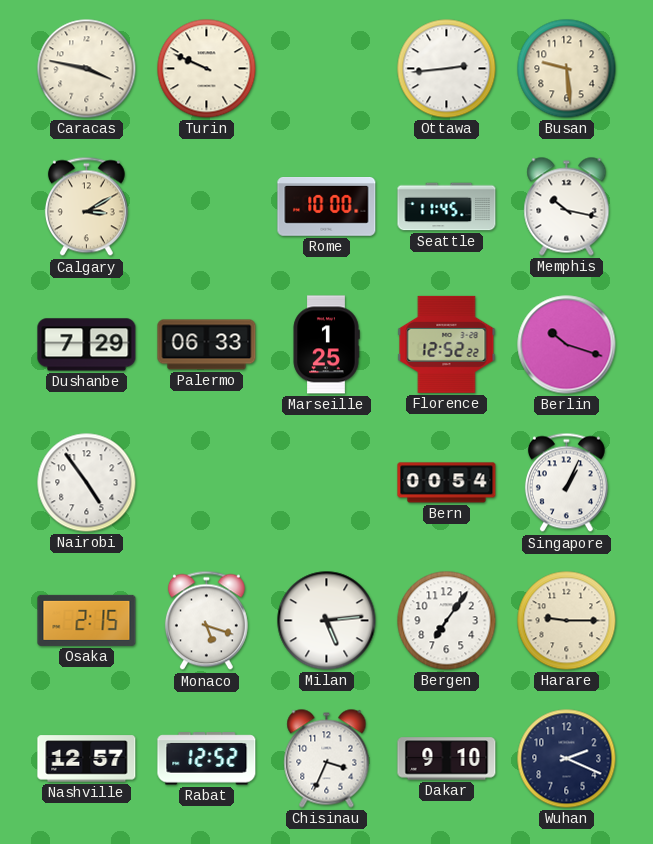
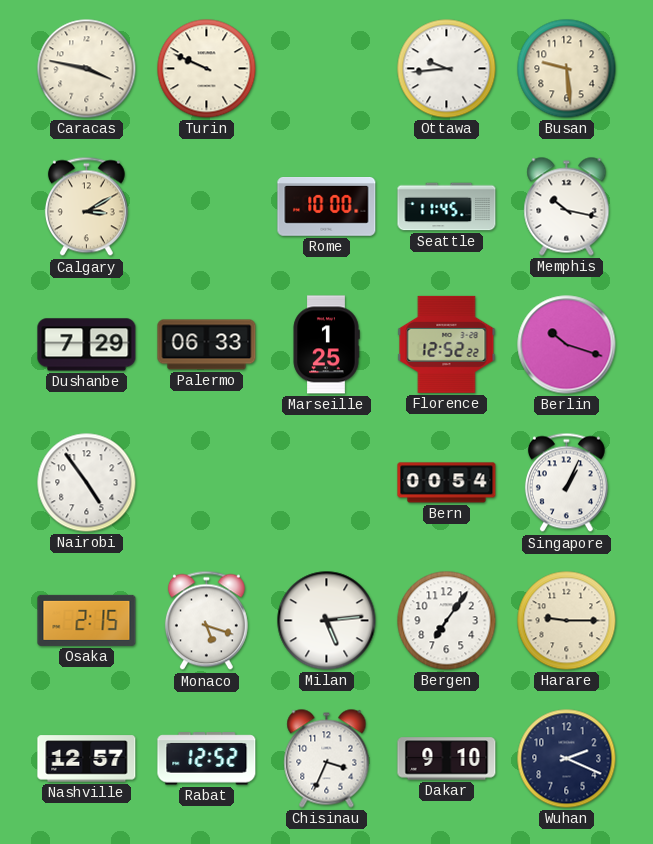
Ottawa: 2:44 -> 9:44
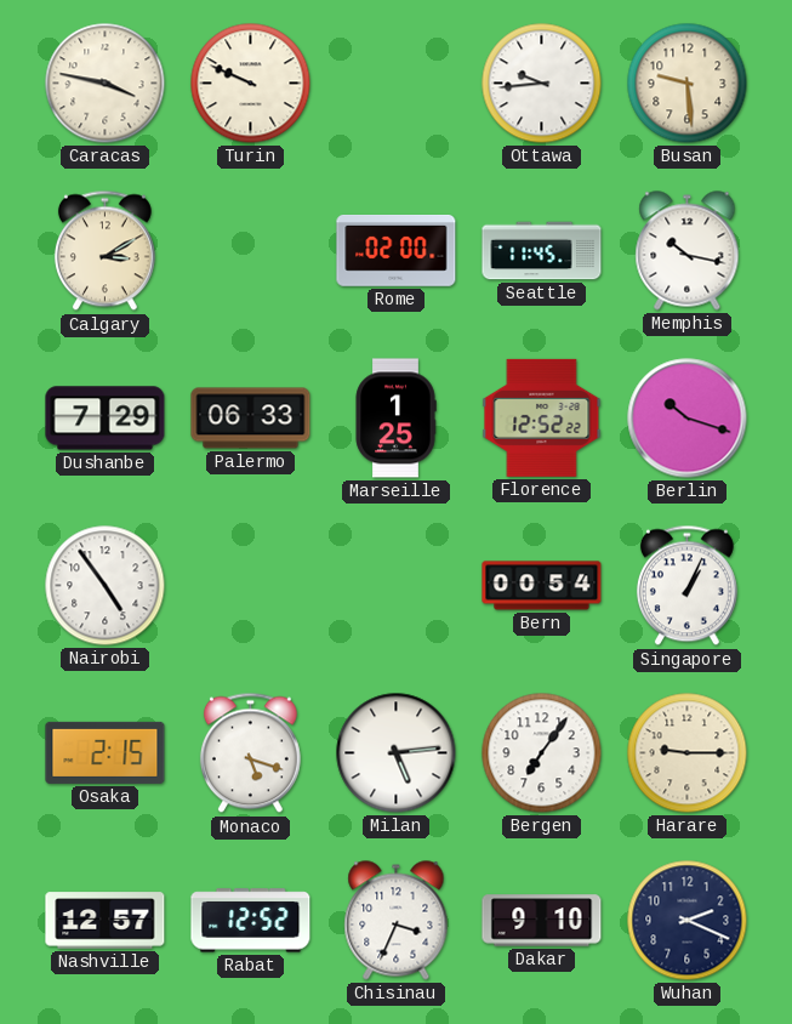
Rome: 10:00 -> 02:00
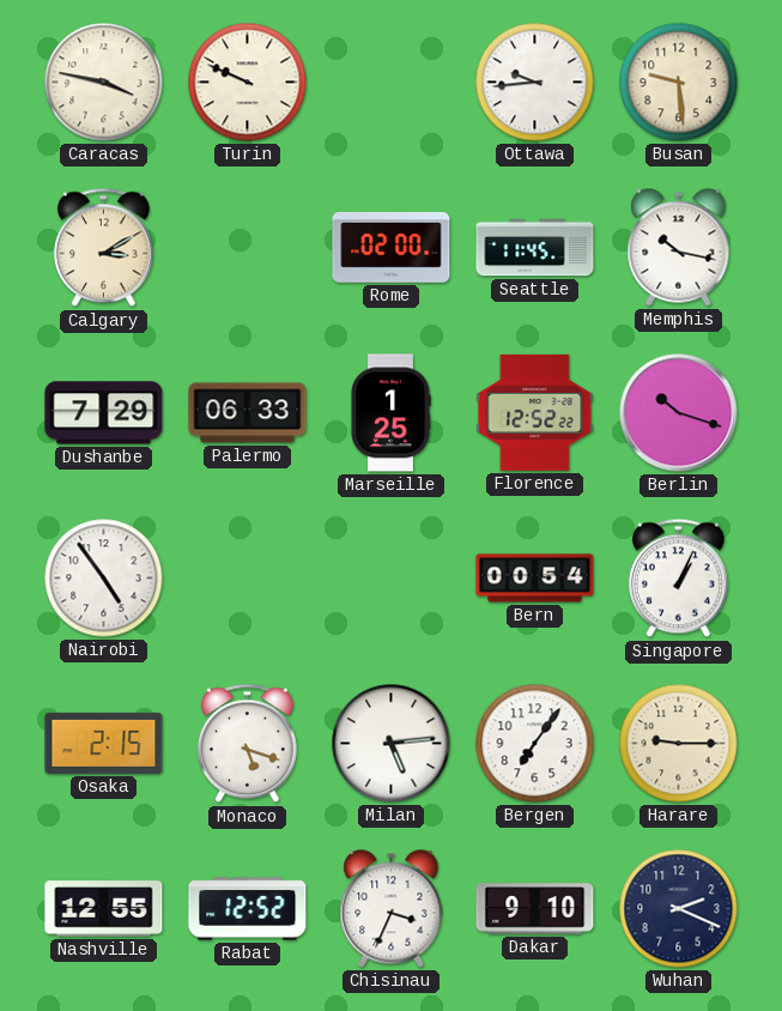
Nashville: 12:57 -> 12:55
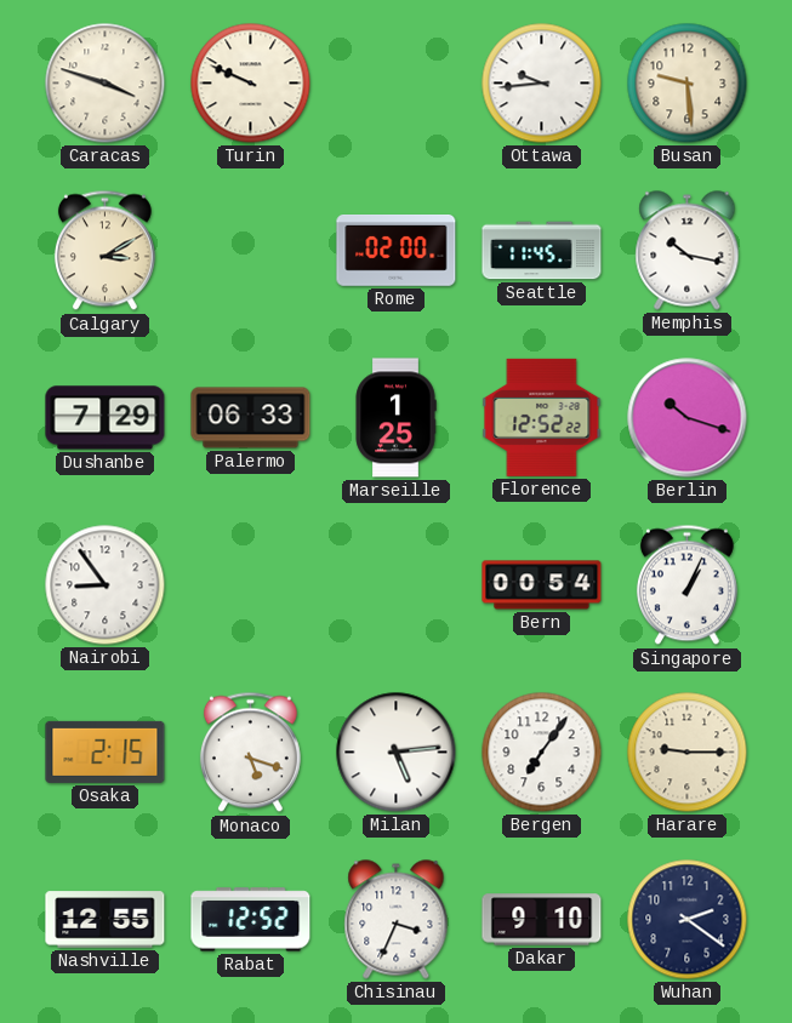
Caracas: 3:47 -> 3:48
Nairobi: 4:54 -> 8:54
Wuhan: 2:19 -> 2:21
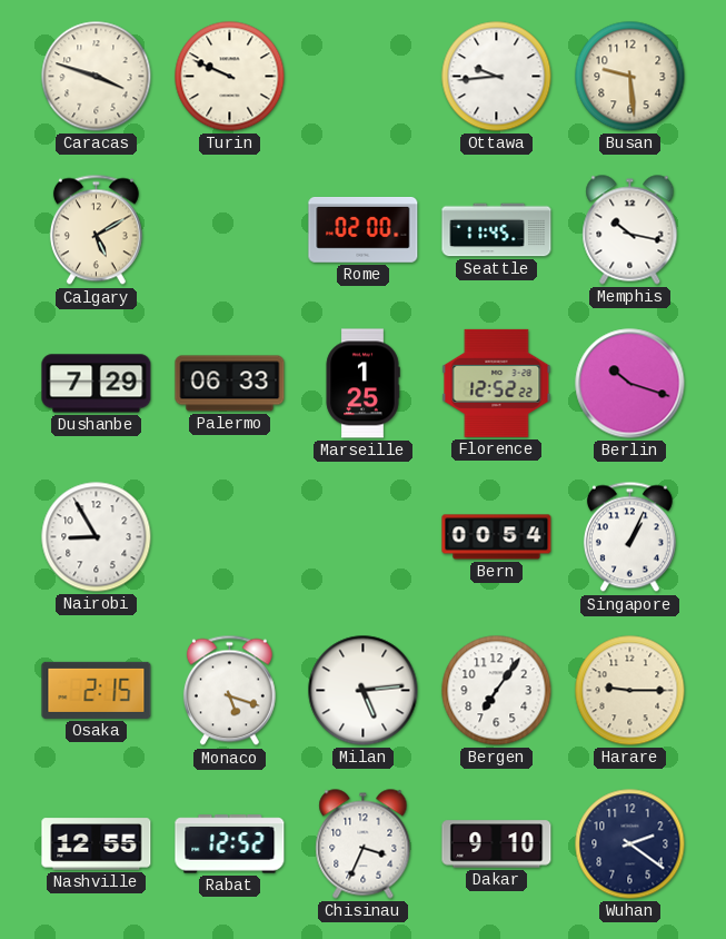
Calgary: 3:10 -> 5:10
Nairobi: 8:54 -> 8:55
